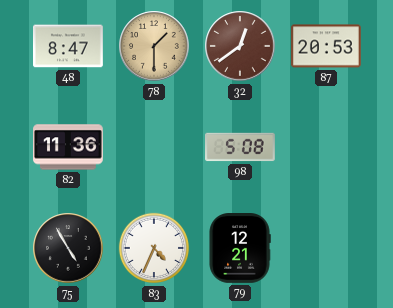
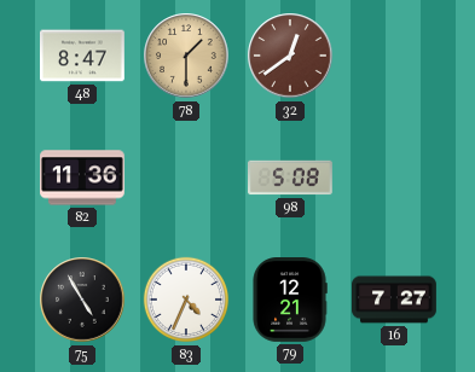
87: 20:53 -> none
16: none -> 7:27
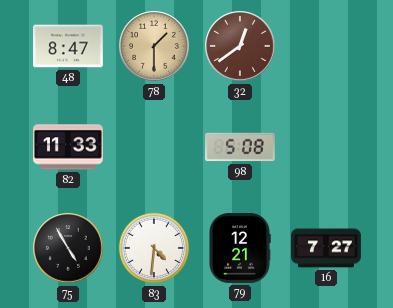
82: 11:36 -> 11:33
83: 4:34 -> 4:31
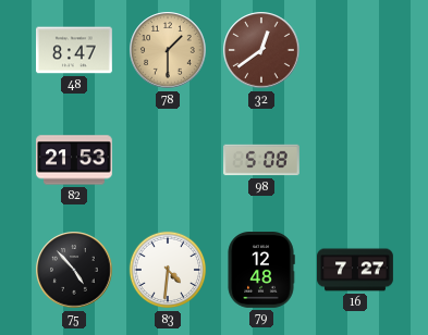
82: 11:33 -> 21:53
75: 4:55 -> 4:53
79: 12:21 -> 12:48
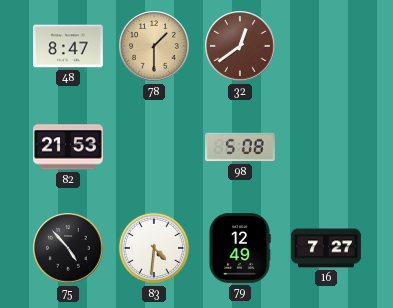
79: 12:48 -> 12:49
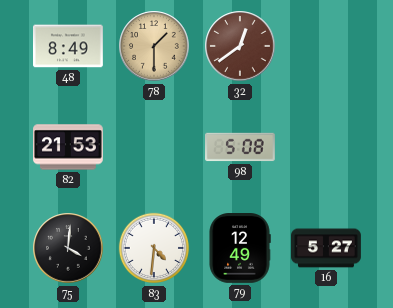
48: 8:47 -> 8:49
75: 4:53 -> 4:01
16: 7:27 -> 5:27
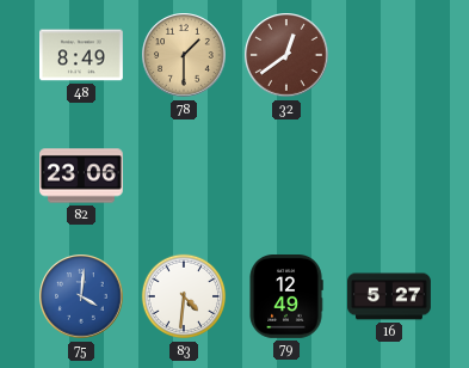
82: 21:53 -> 23:06
98: 5:08 -> none
75 dial: black -> blue
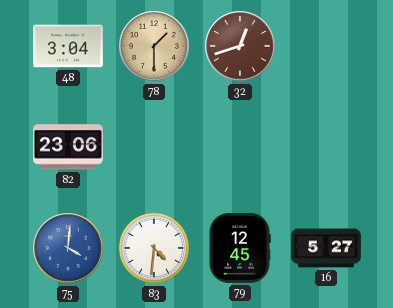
48: 8:49 -> 3:04
32: 12:39 -> 12:42
79: 12:49 -> 12:45
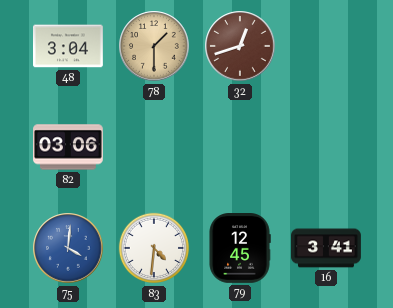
82: 23:06 -> 03:06
16: 5:27 -> 3:41
